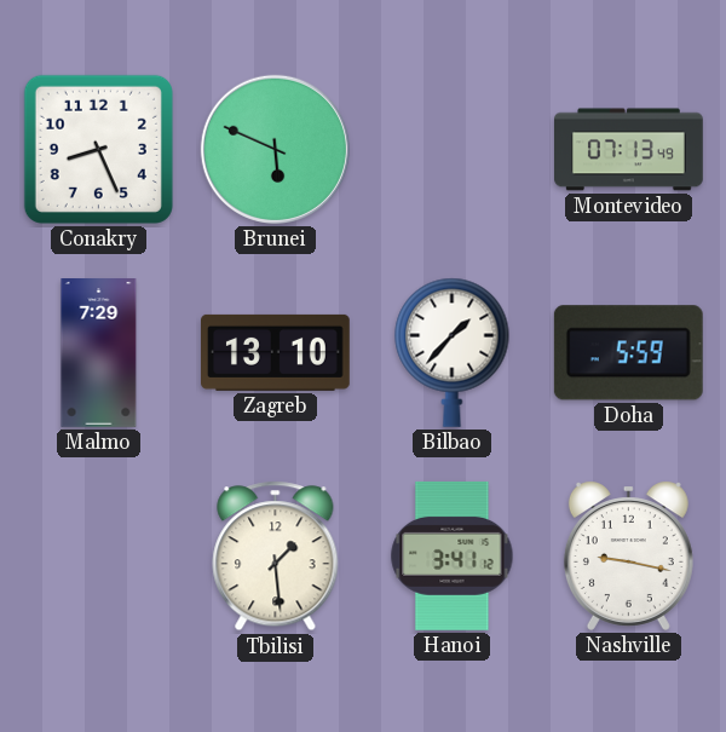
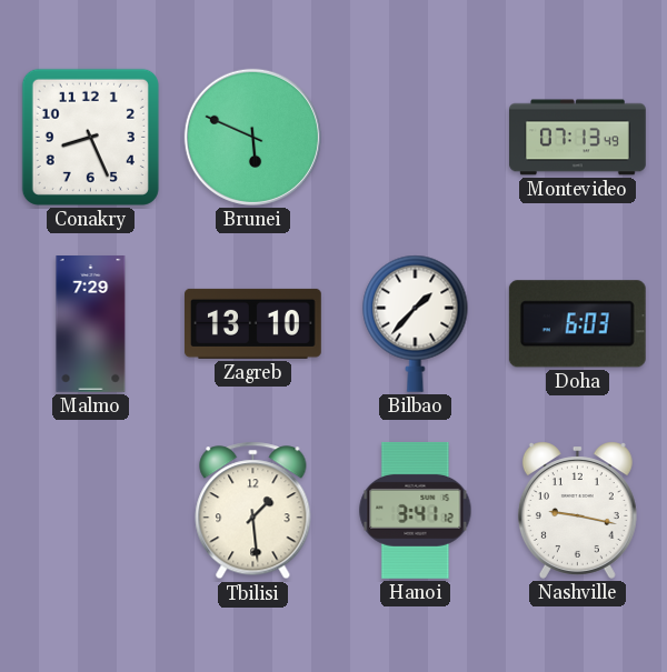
Doha: 5:59 -> 6:03
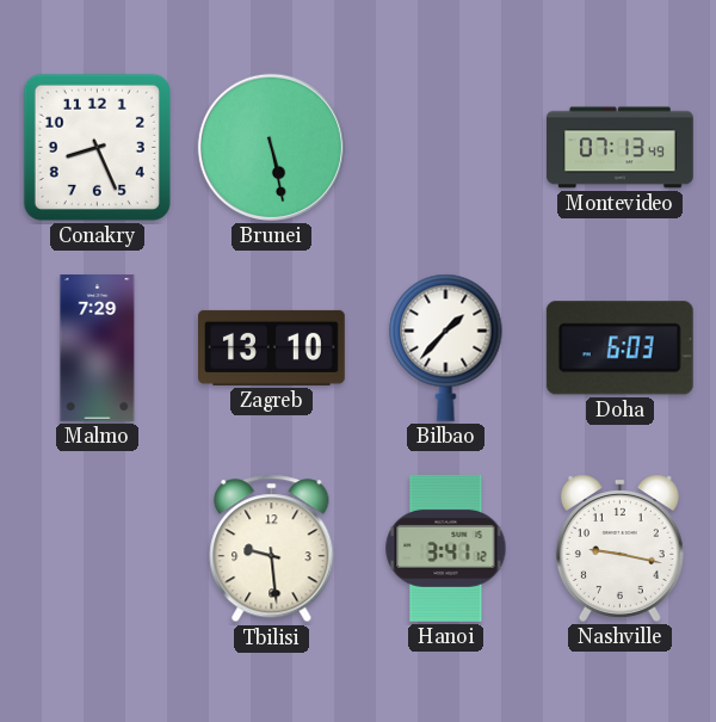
Brunei: 5:49 -> 5:28
Tbilisi: 1:29 -> 9:29
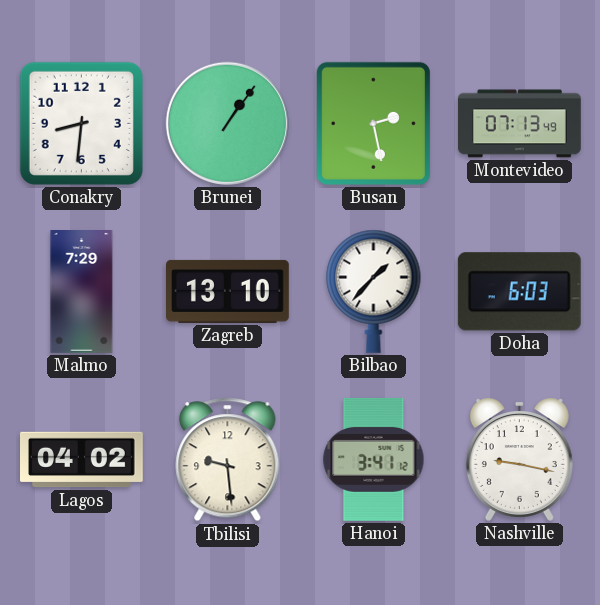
Conakry: 8:26 -> 8:31
Brunei: 5:28 -> 1:06
Busan: none -> 2:28
Lagos: none -> 04:02
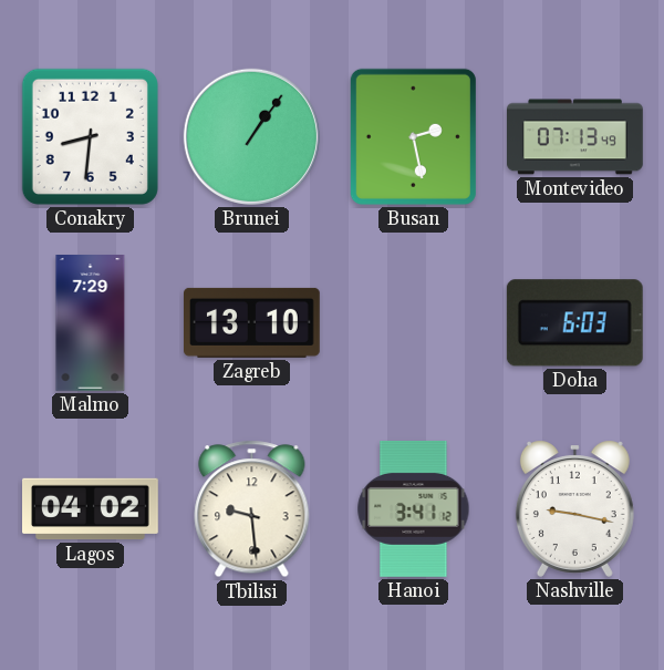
Bilbao: 1:37 -> none
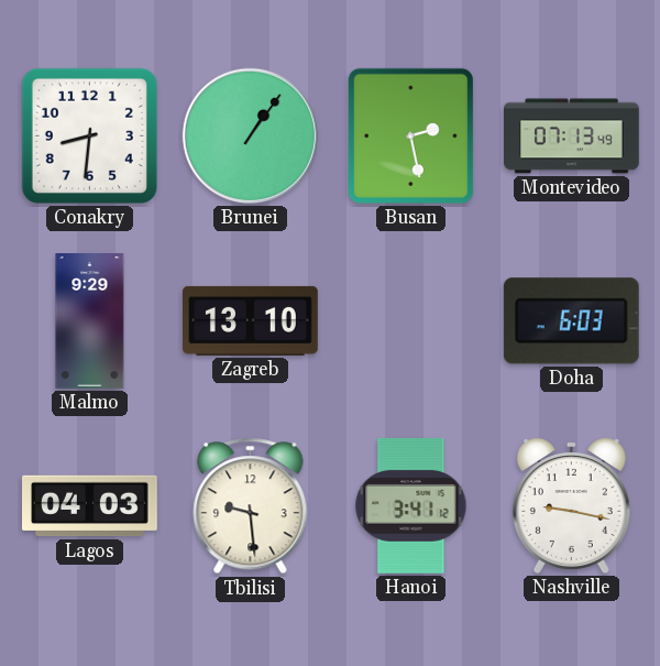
Malmo: 7:29 -> 9:29
Lagos: 04:02 -> 04:03
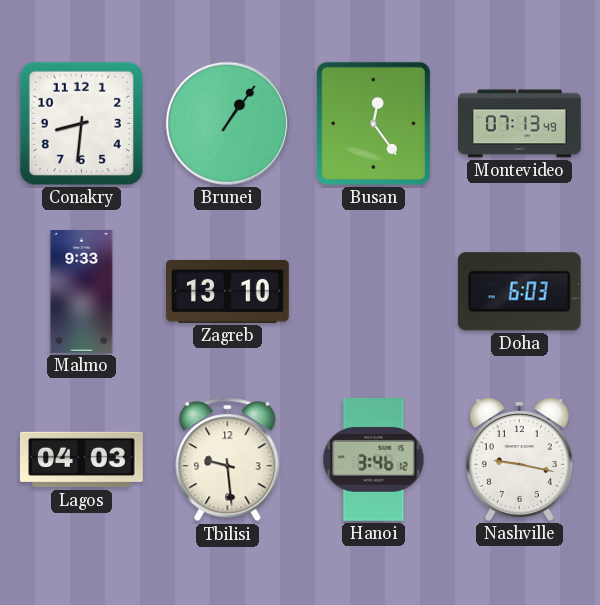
Busan: 2:28 -> 12:24
Malmo: 9:29 -> 9:33
Hanoi: 3:41 -> 3:46
